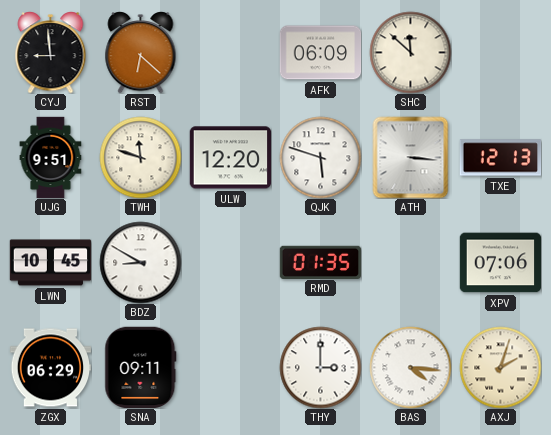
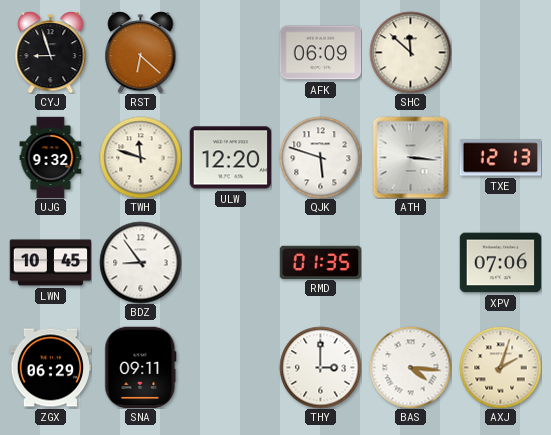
CYJ: 8:59 -> 8:57
UJG: 9:51 -> 9:32
BDZ: 8:50 -> 8:54
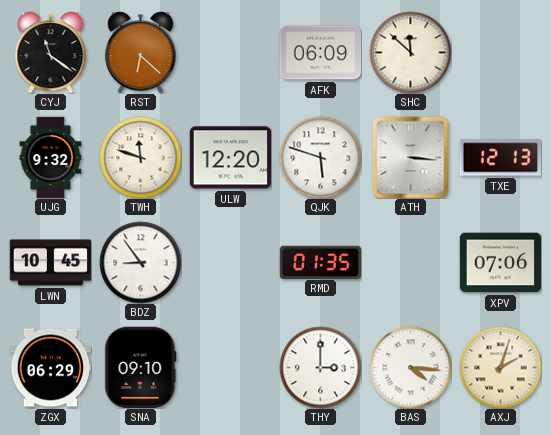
CYJ: 8:57 -> 11:21
SNA: 09:11 -> 09:10
